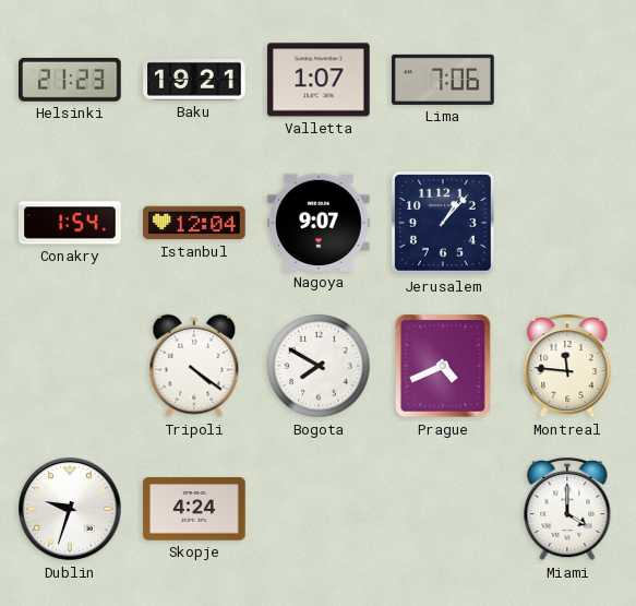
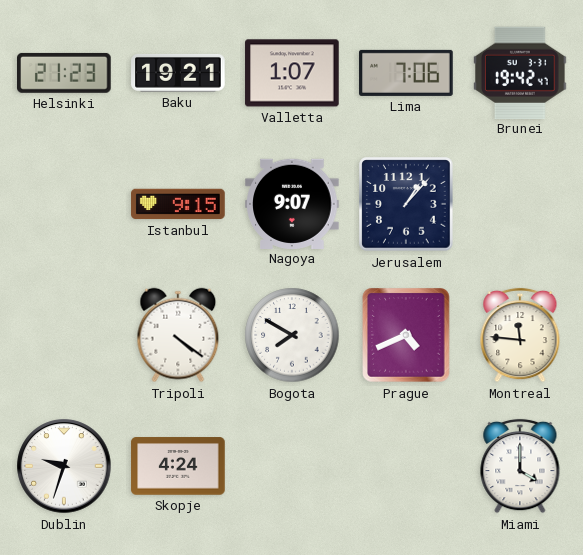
Brunei: none -> 19:42
Conakry: 1:54 -> none
Istanbul: 12:04 -> 9:15
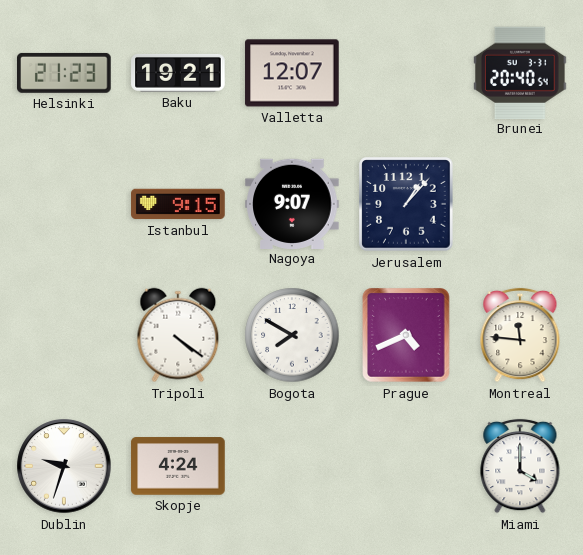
Valletta: 1:07 -> 12:07
Lima: 7:06 -> none
Brunei: 19:42 -> 20:40
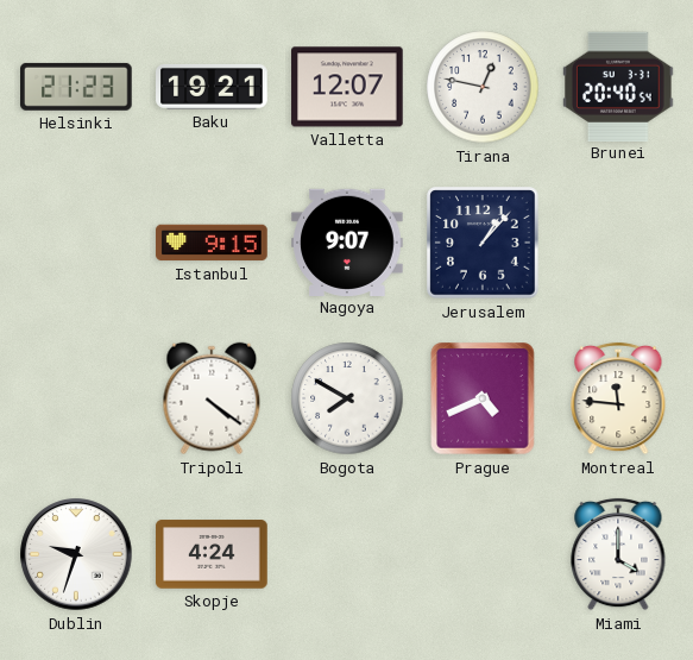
Tirana: none -> 12:47
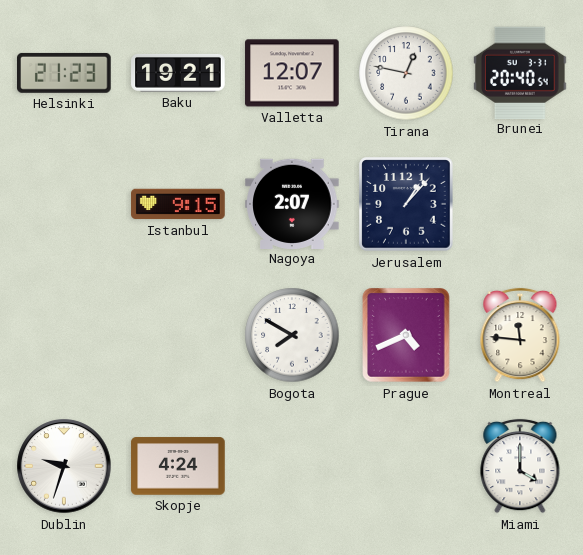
Nagoya: 9:07 -> 2:07
Tripoli: 4:21 -> none
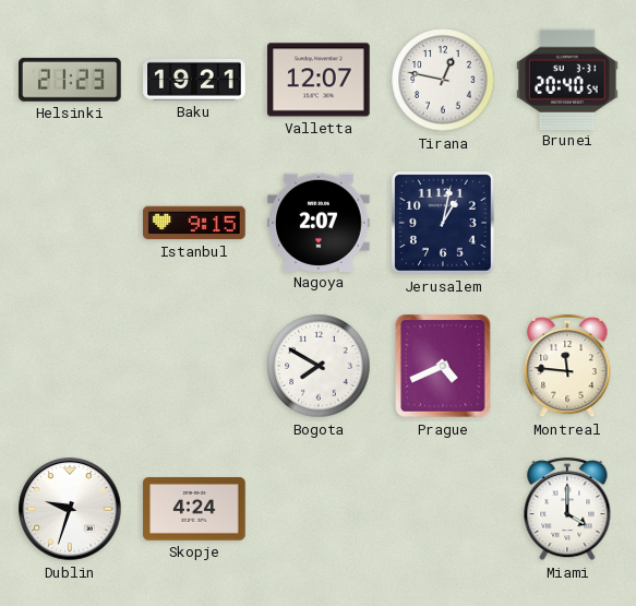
Jerusalem: 1:07 -> 1:02
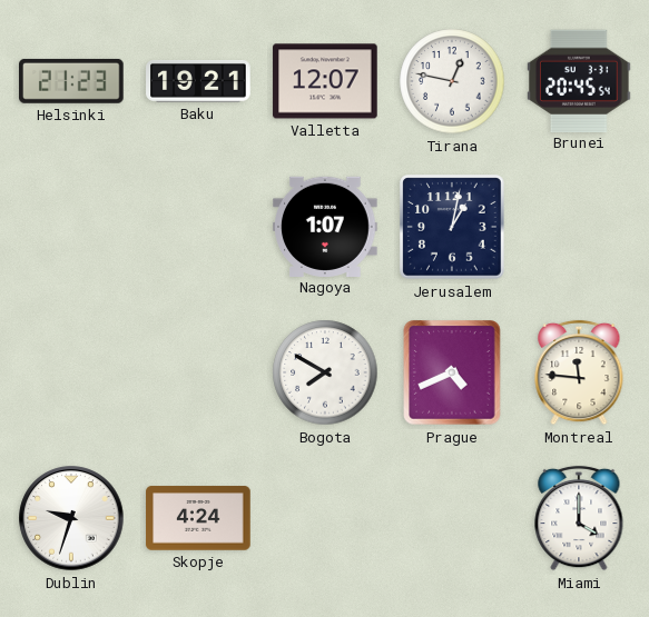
Brunei: 20:40 -> 20:45
Istanbul: 9:15 -> none
Nagoya: 2:07 -> 1:07
